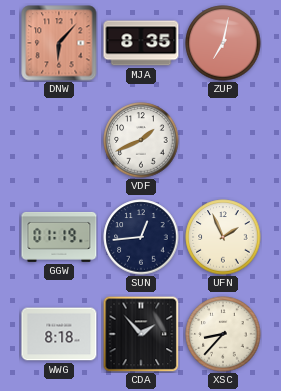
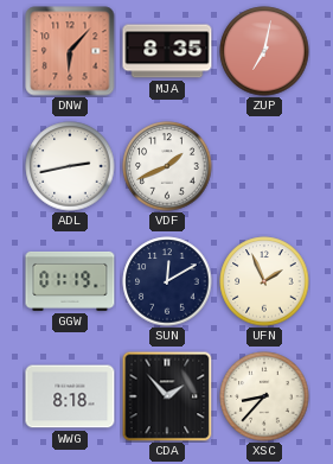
ADL: none -> 2:43
SUN: 12:44 -> 12:10
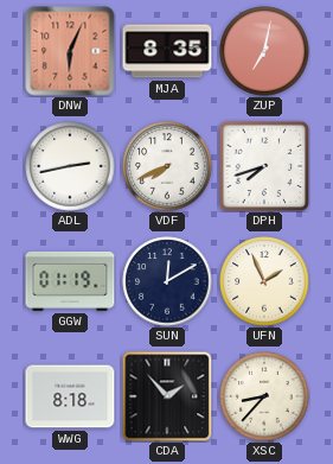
DNW: 6:07 -> 6:04
VDF: 1:41 -> 7:41
DPH: none -> 7:42
